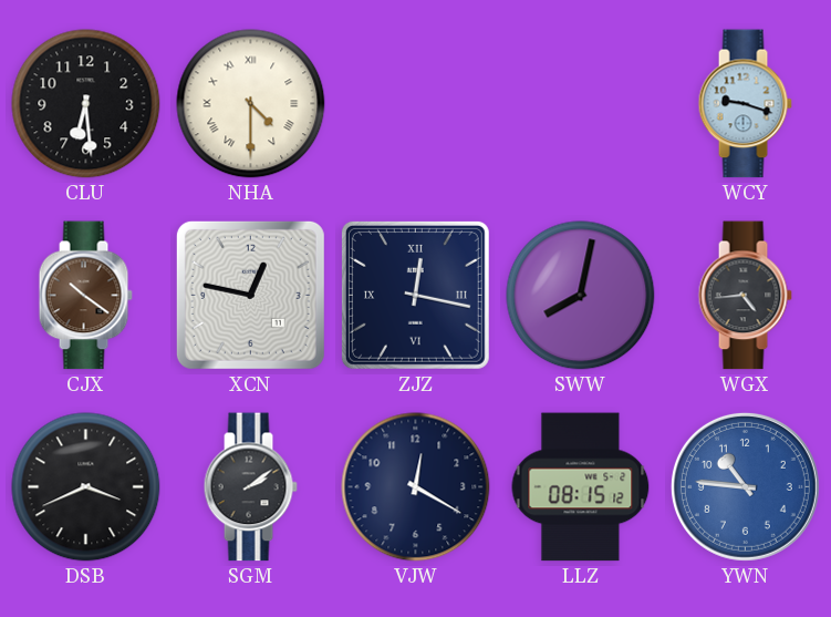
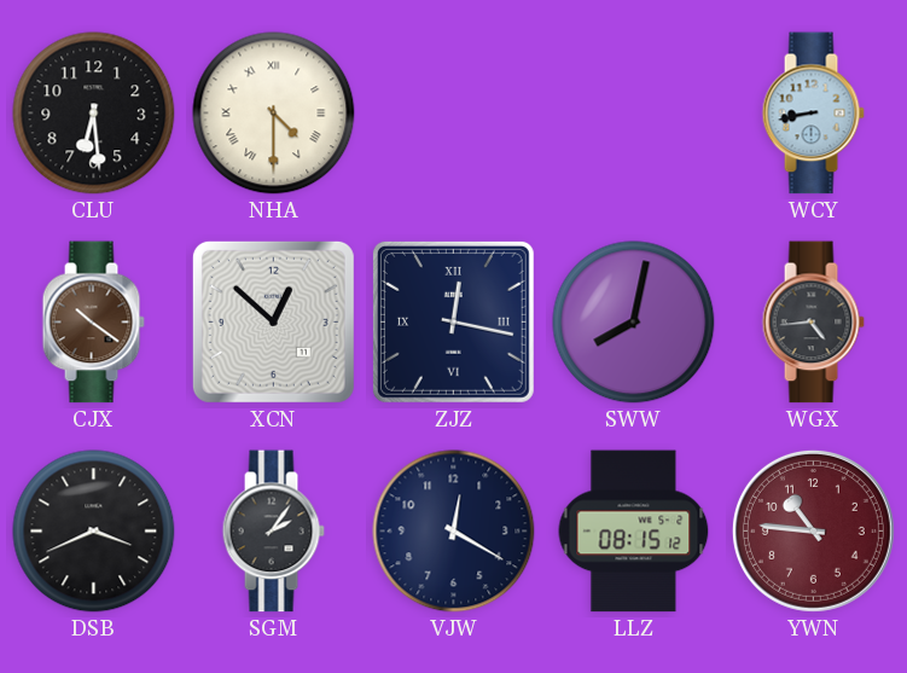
WCY: 9:18 -> 8:43
XCN: 12:47 -> 12:52
SGM: 2:09 -> 2:06
YWN dial: blue -> burgundy
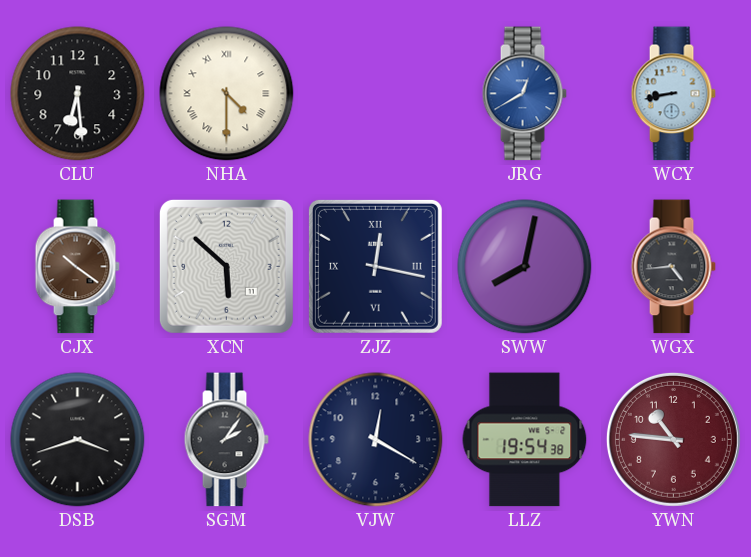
JRG: none -> 12:40
XCN: 12:52 -> 5:52
DSB: 3:41 -> 3:42
LLZ: 08:15 -> 19:54
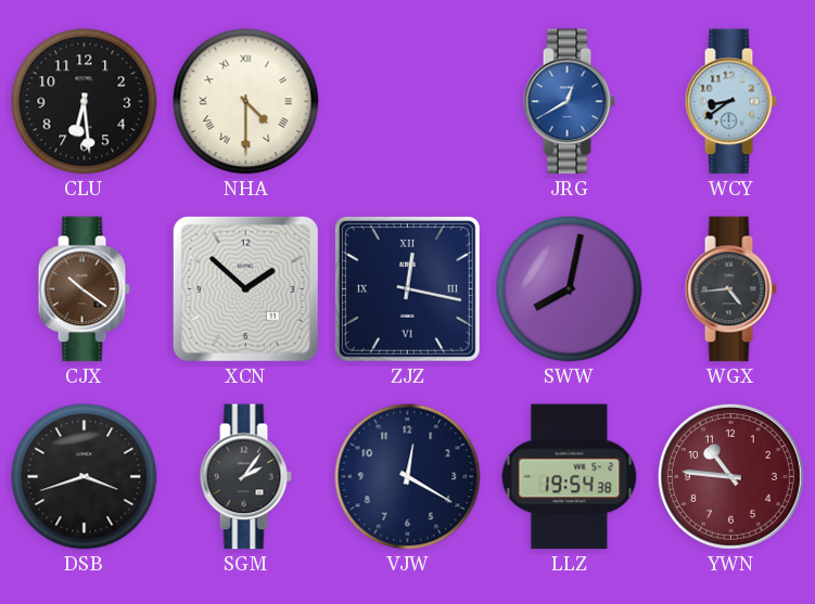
WCY: 8:43 -> 8:39
XCN: 5:52 -> 1:52
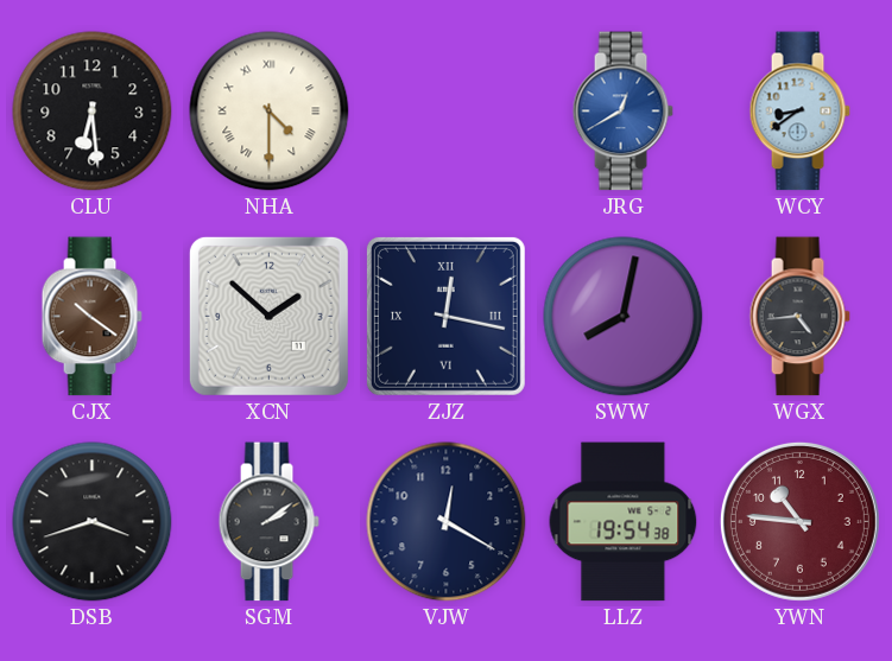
SGM: 2:06 -> 2:09
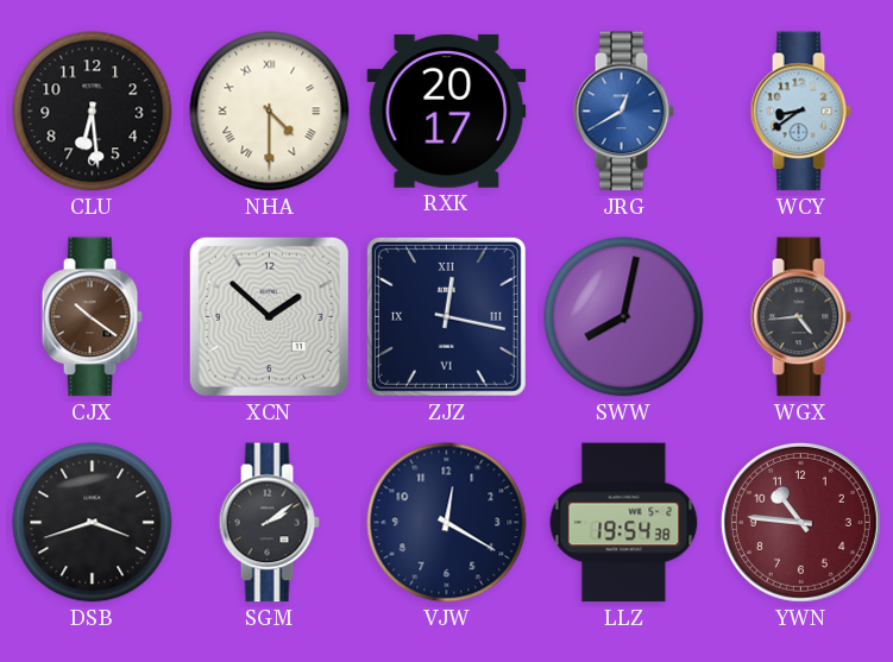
RXK: none -> 20:17
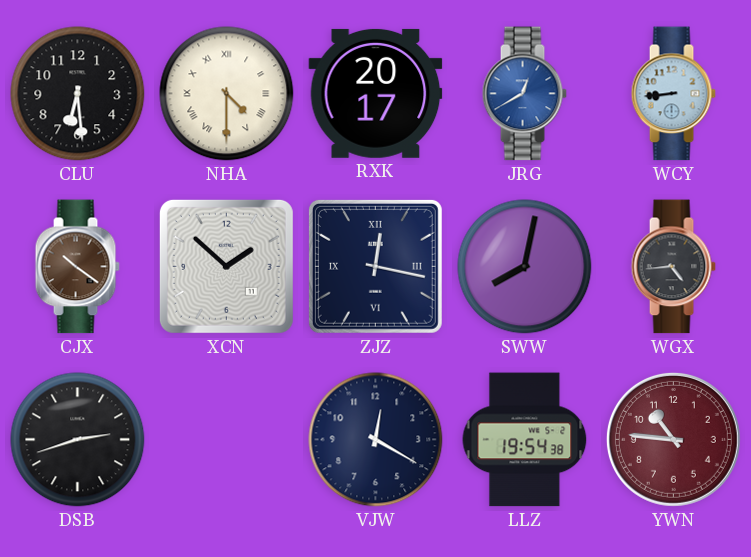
WCY: 8:39 -> 8:44
DSB: 3:42 -> 2:42
SGM: 2:09 -> none
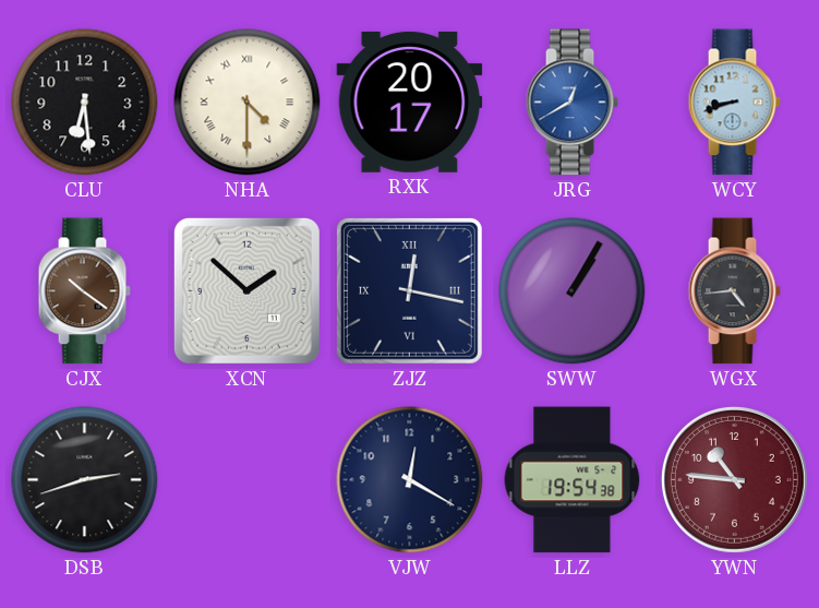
WCY: 8:44 -> 8:42
SWW: 8:02 -> 1:05
